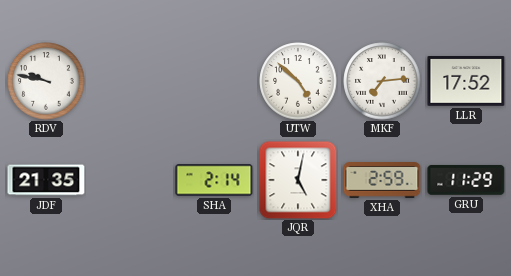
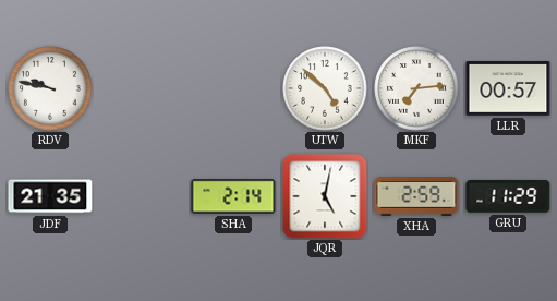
LLR: 17:52 -> 00:57
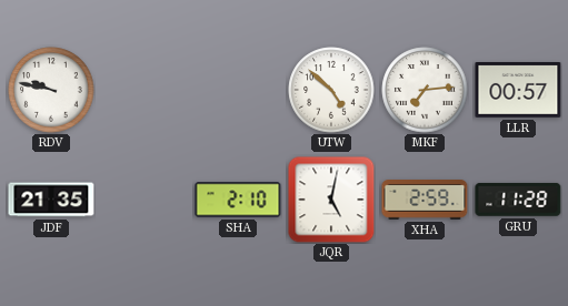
SHA: 2:14 -> 2:10
GRU: 11:29 -> 11:28
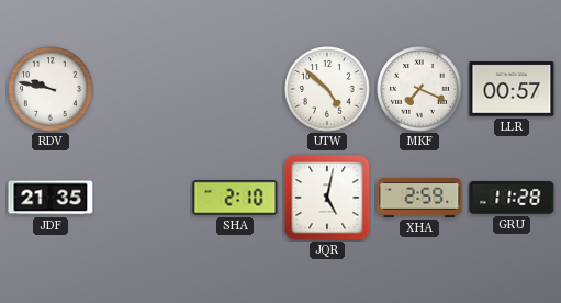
MKF: 7:14 -> 7:19
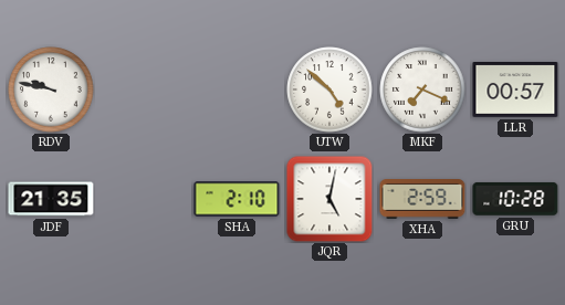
GRU: 11:28 -> 10:28
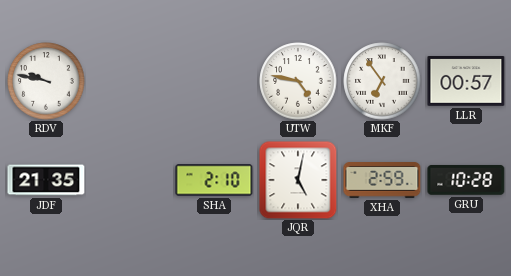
UTW: 4:52 -> 4:47
MKF: 7:19 -> 6:54
